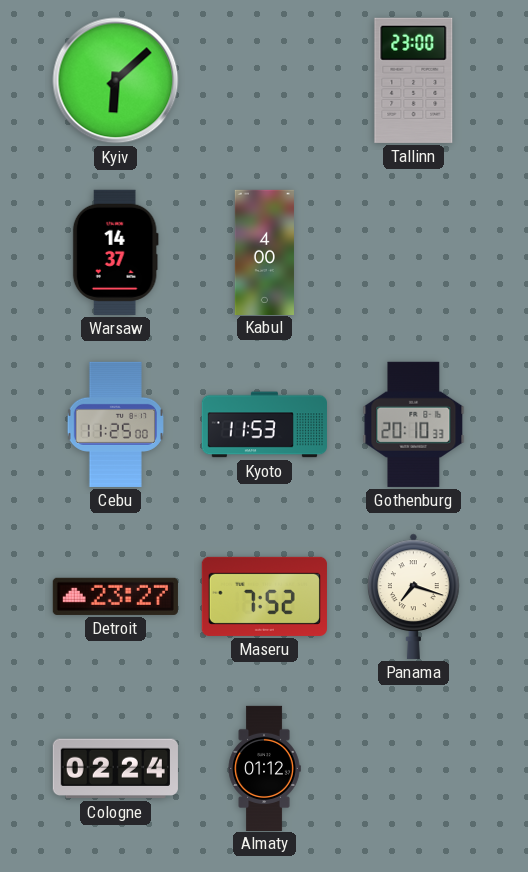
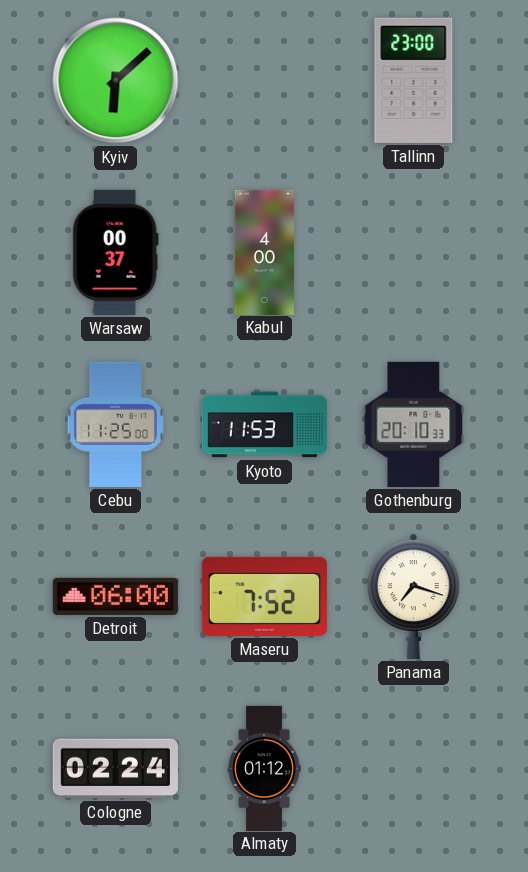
Warsaw: 14:37 -> 00:37
Detroit: 23:27 -> 06:00
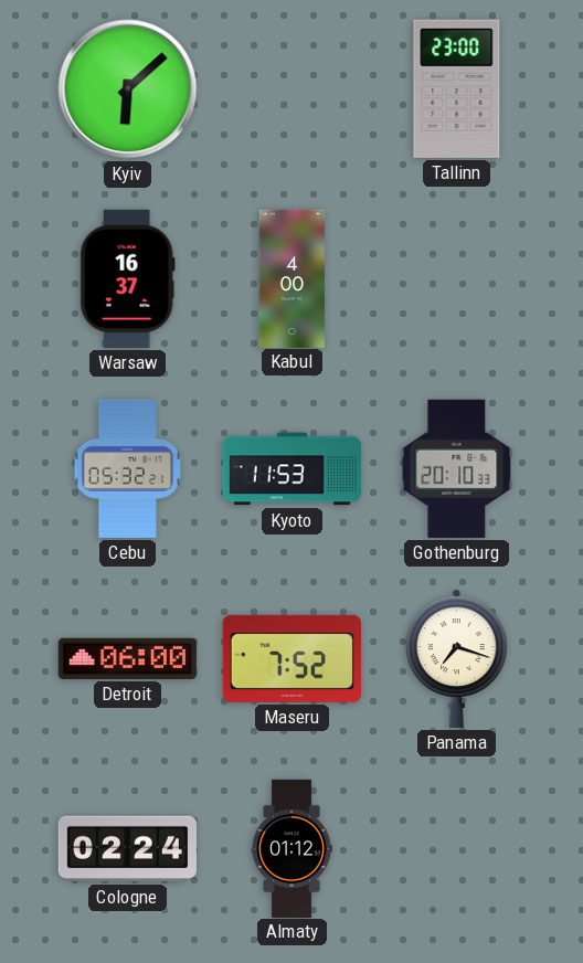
Warsaw: 00:37 -> 16:37
Cebu: 11:25 -> 05:32
